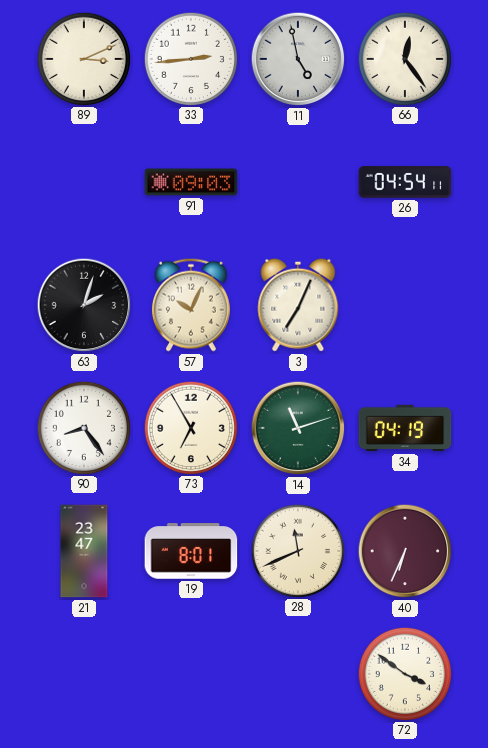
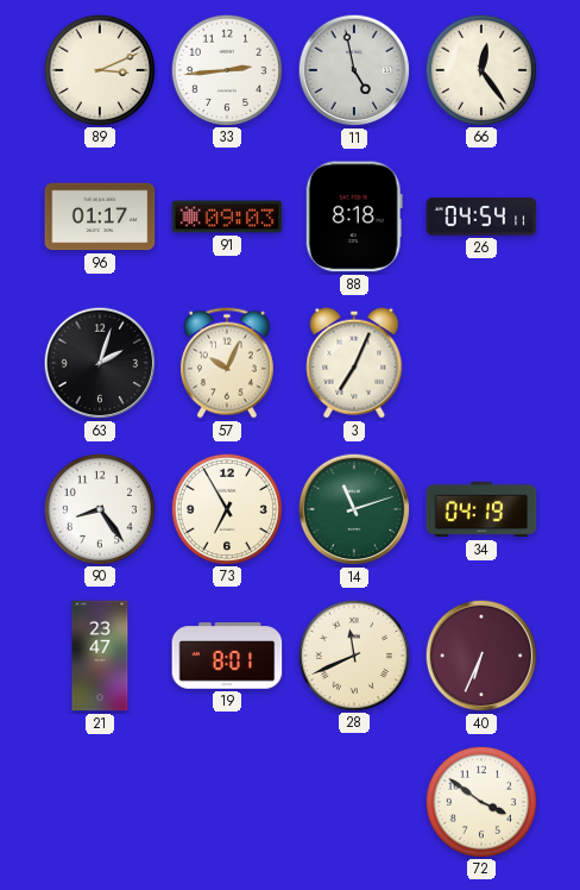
96: none -> 01:17
88: none -> 8:18
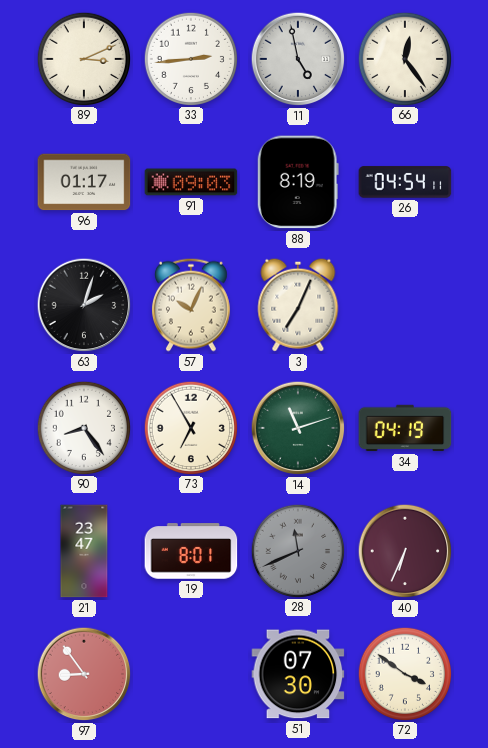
88: 8:18 -> 8:19
28 dial: cream -> grey
97: none -> 8:54
51: none -> 07:30
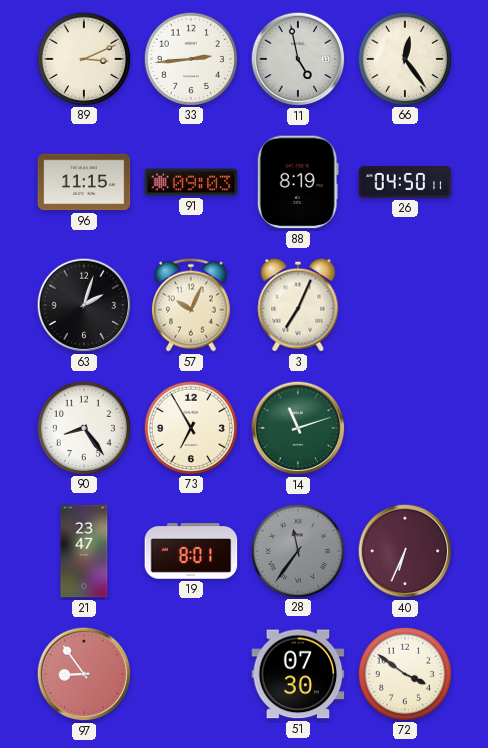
96: 01:17 -> 11:15
26: 04:54 -> 04:50
34: 04:19 -> none
28: 11:41 -> 11:36
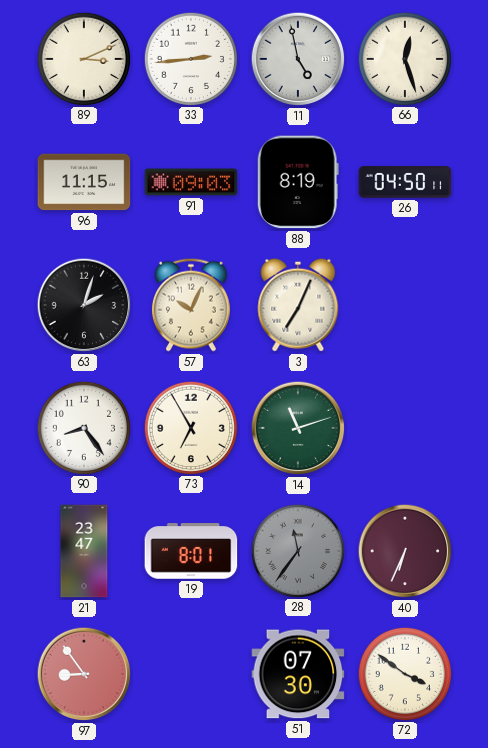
66: 12:24 -> 12:27
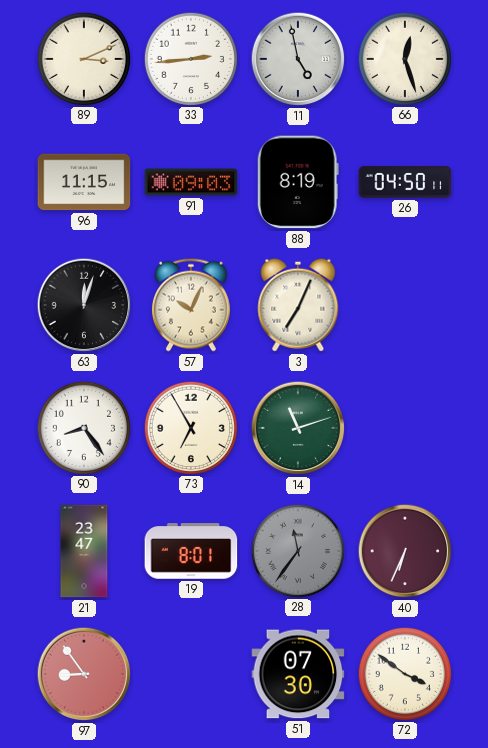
63: 2:03 -> 12:03
